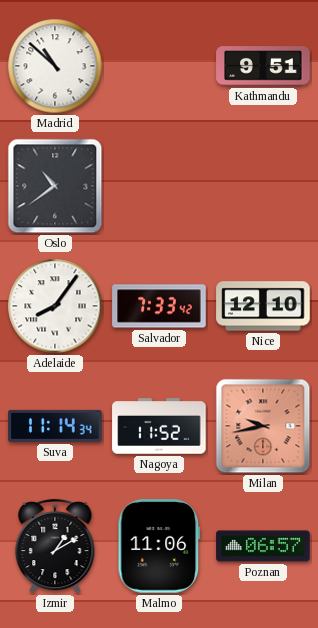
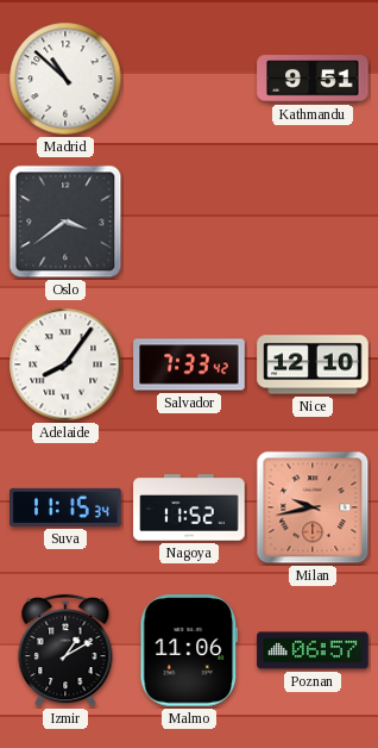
Oslo: 10:39 -> 3:39
Suva: 11:14 -> 11:15
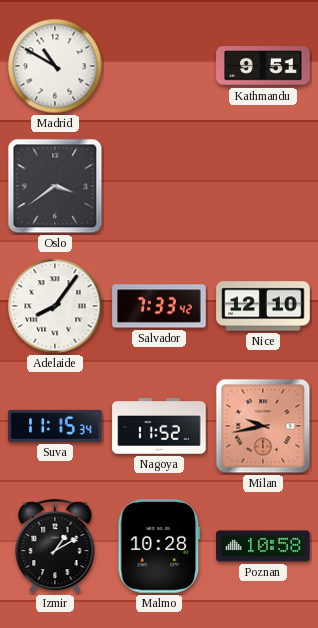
Madrid: 10:52 -> 10:50
Malmo: 11:06 -> 10:28
Poznan: 06:57 -> 10:58
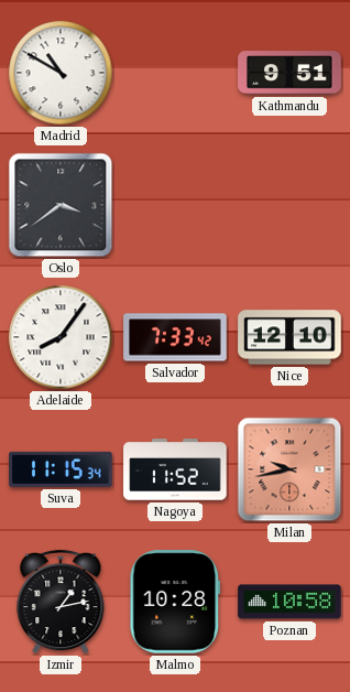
Izmir: 1:10 -> 1:13
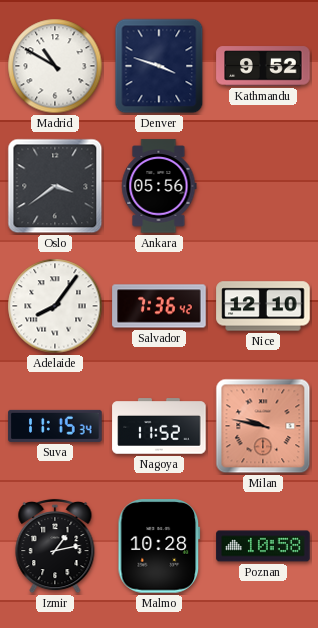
Denver: none -> 3:48
Kathmandu: 9:51 -> 9:52
Ankara: none -> 05:56
Salvador: 7:33 -> 7:36
Milan: 9:43 -> 9:47
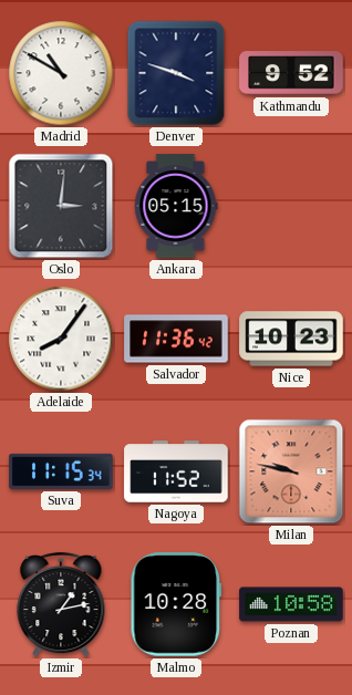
Oslo: 3:39 -> 3:01
Ankara: 05:56 -> 05:15
Salvador: 7:36 -> 11:36
Nice: 12:10 -> 10:23
